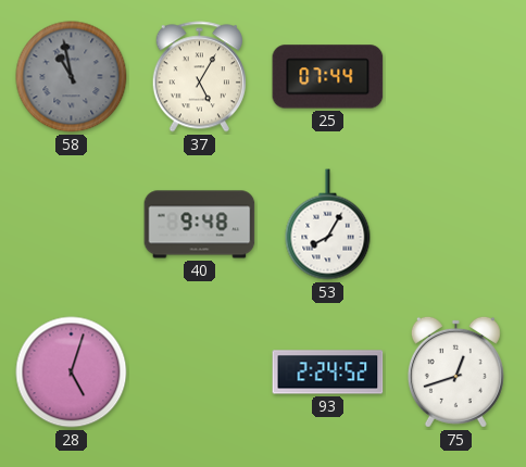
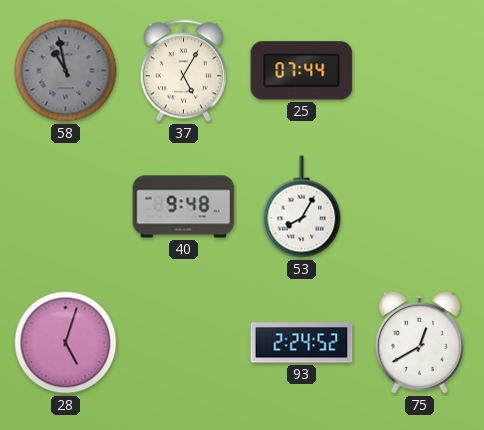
75: 12:42 -> 12:40
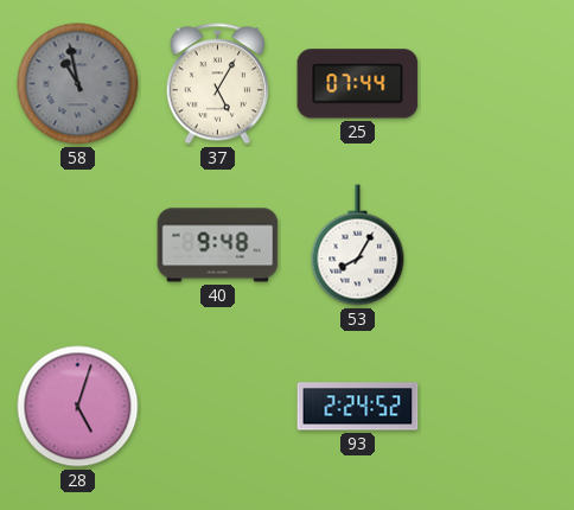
75: 12:40 -> none
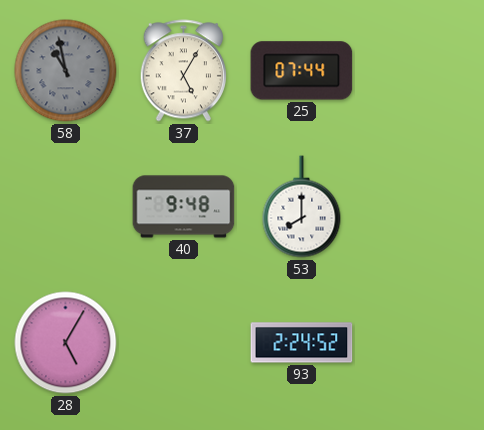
53: 8:05 -> 8:00
28: 5:03 -> 5:05
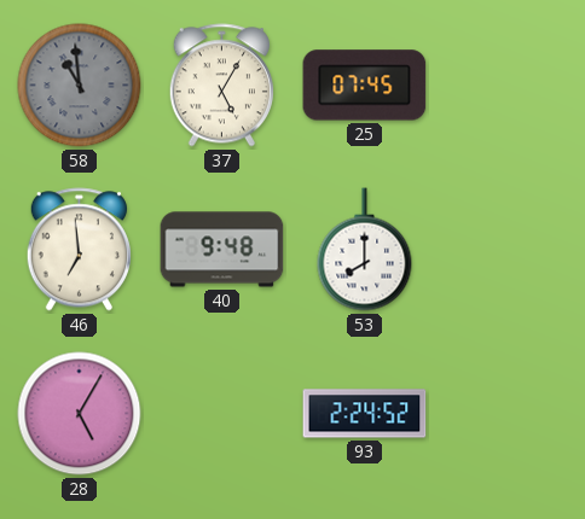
58: 10:58 -> 10:59
25: 07:44 -> 07:45
46: none -> 6:59
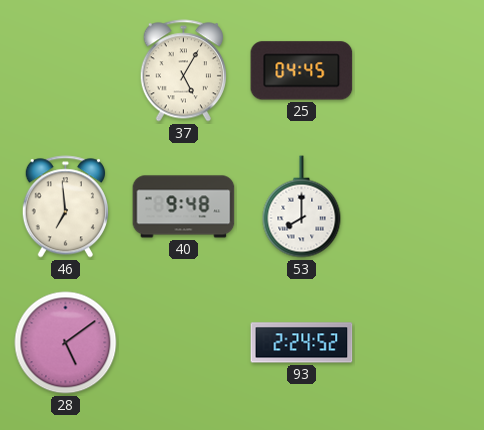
58: 10:59 -> none
25: 07:45 -> 04:45
28: 5:05 -> 5:09
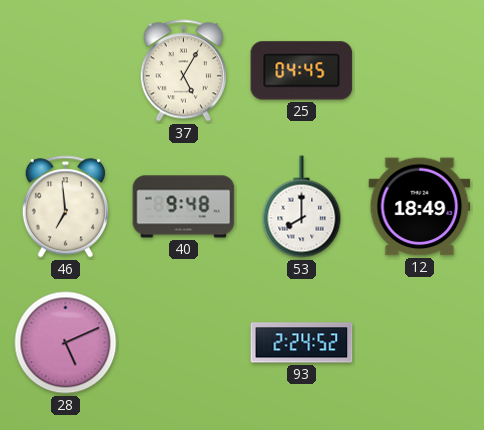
12: none -> 18:49
28: 5:09 -> 5:11
